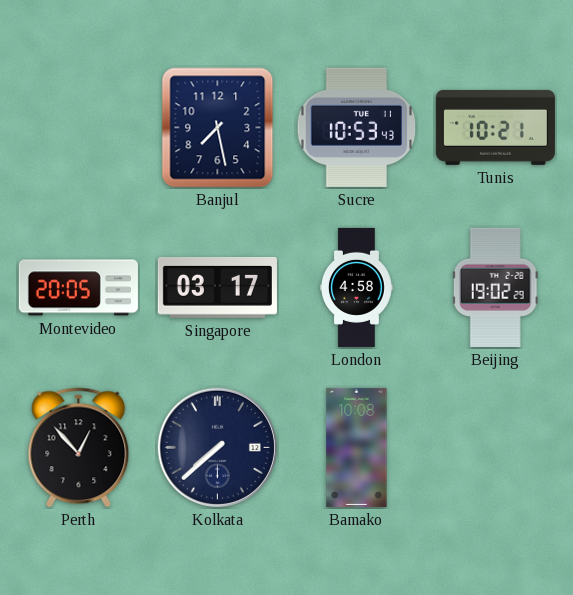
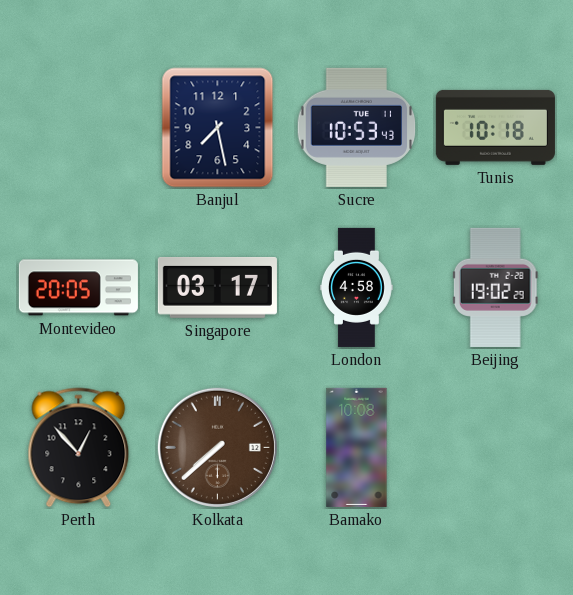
Tunis: 10:21 -> 10:18
Kolkata dial: navy -> brown
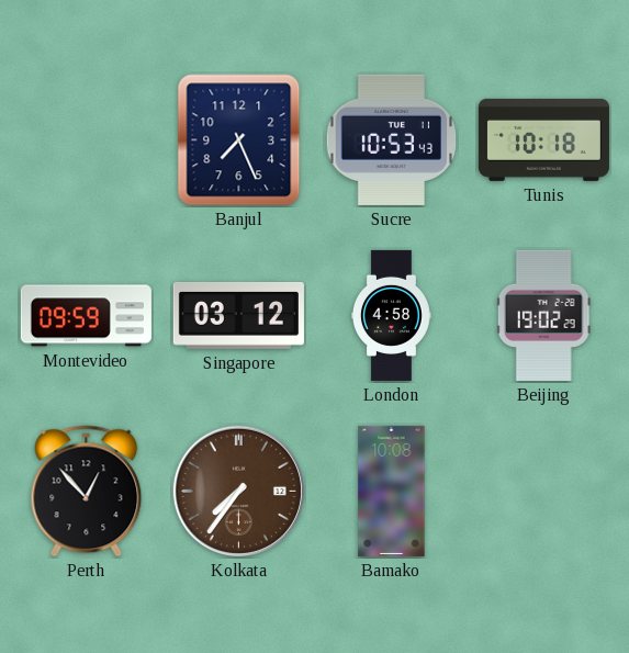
Banjul: 7:28 -> 7:26
Montevideo: 20:05 -> 09:59
Singapore: 03:17 -> 03:12
Kolkata: 7:38 -> 7:36
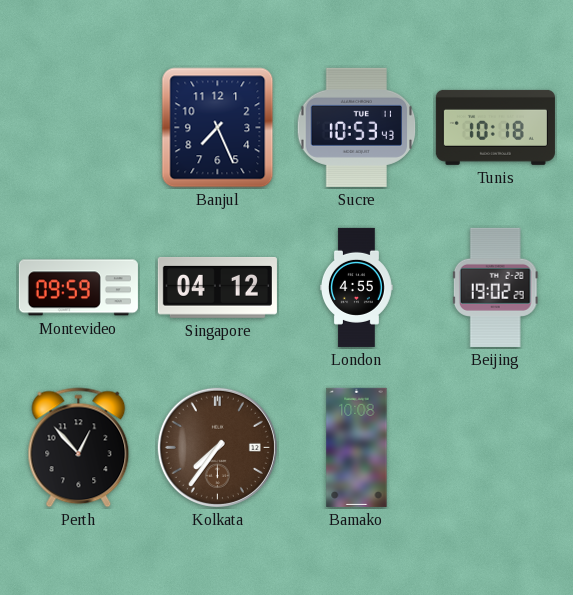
Singapore: 03:12 -> 04:12
London: 4:58 -> 4:55
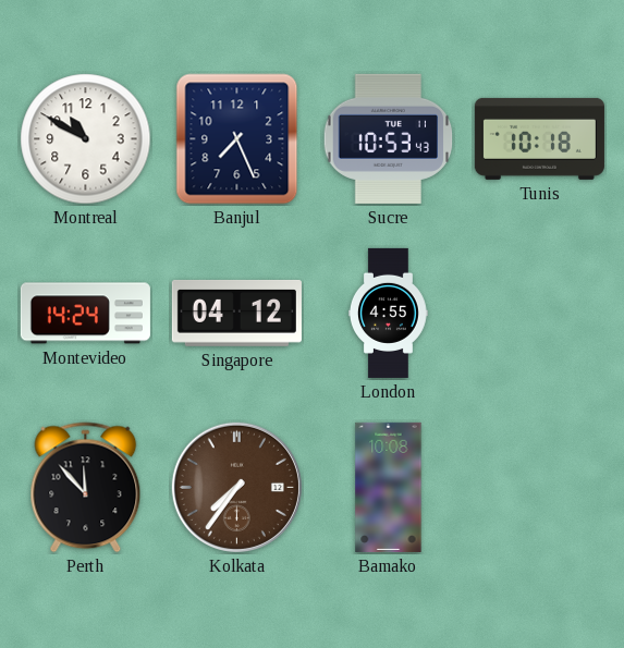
Montreal: none -> 10:50
Montevideo: 09:59 -> 14:24
Beijing: 19:02 -> none
Perth: 12:53 -> 11:53
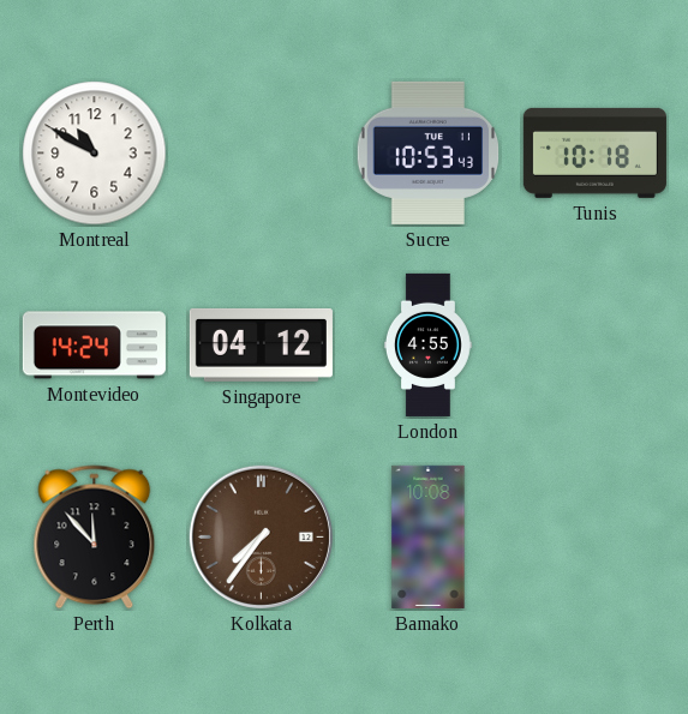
Banjul: 7:26 -> none
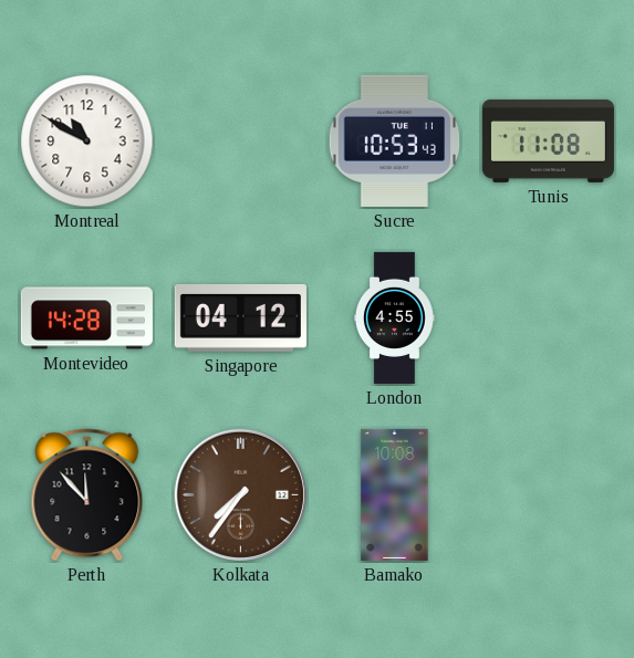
Tunis: 10:18 -> 11:08
Montevideo: 14:24 -> 14:28
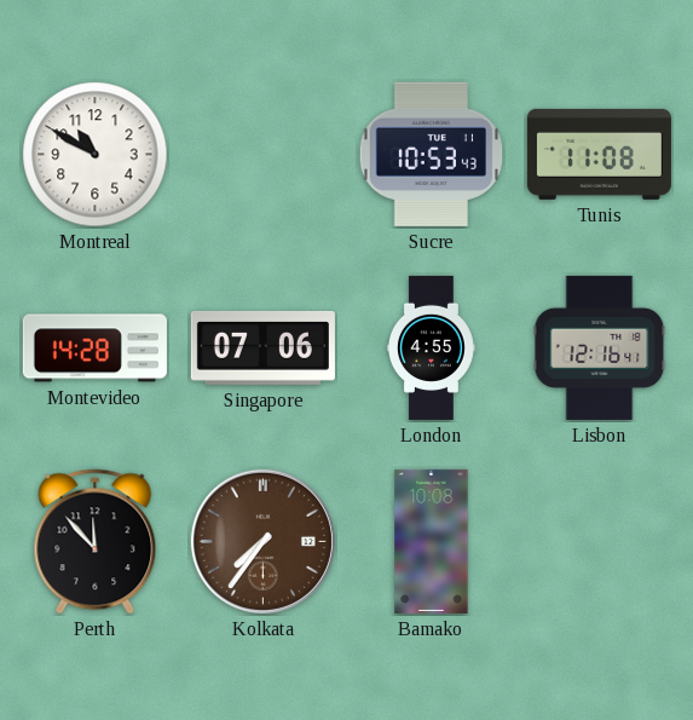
Singapore: 04:12 -> 07:06
Lisbon: none -> 12:16
